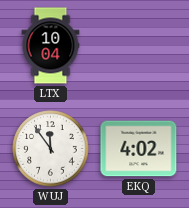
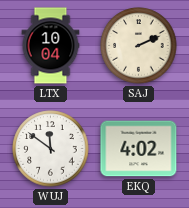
SAJ: none -> 2:11
WUJ: 11:54 -> 11:51
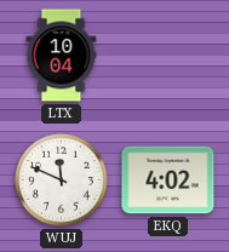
SAJ: 2:11 -> none
WUJ: 11:51 -> 11:49
